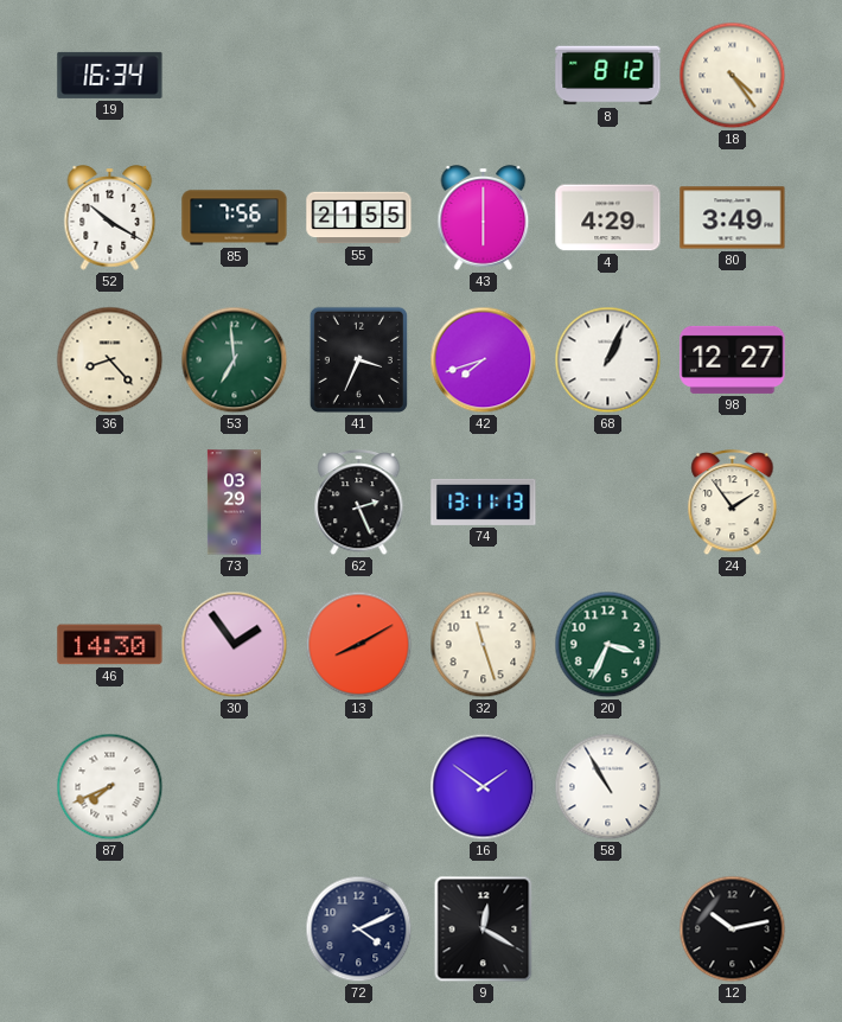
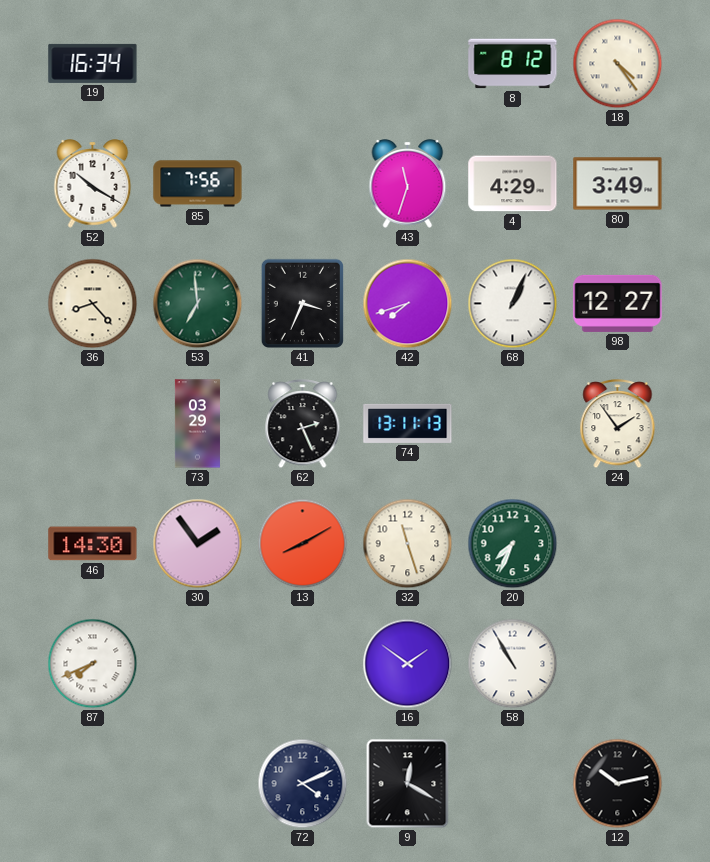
55: 21:55 -> none
43: 6:00 -> 11:33
20: 3:34 -> 7:34
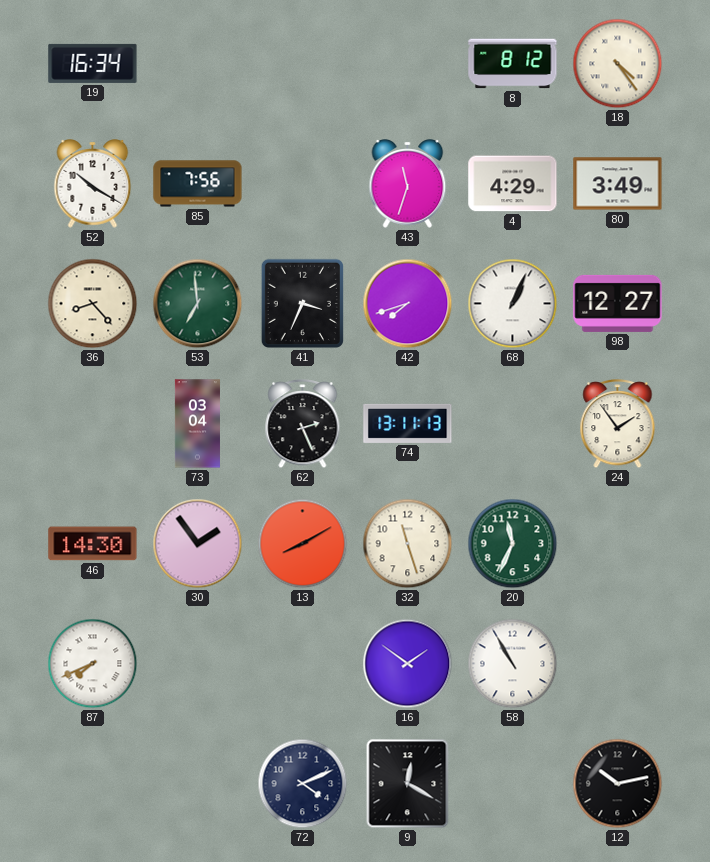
73: 03:29 -> 03:04
20: 7:34 -> 11:34
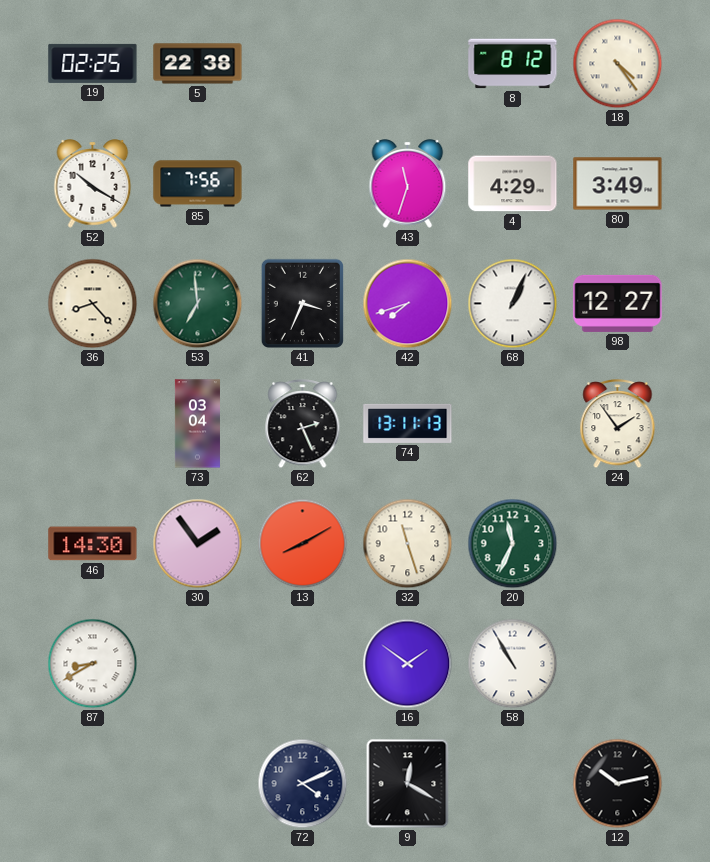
19: 16:34 -> 02:25
5: none -> 22:38
87: 7:41 -> 8:40
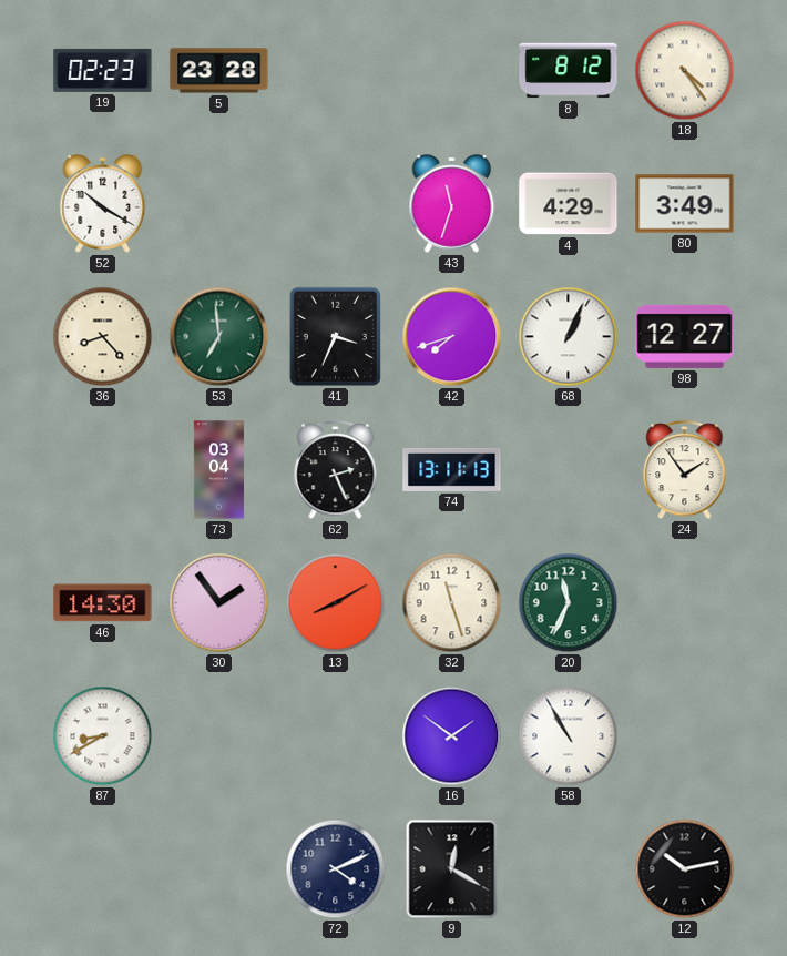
19: 02:25 -> 02:23
5: 22:38 -> 23:28
85: 7:56 -> none
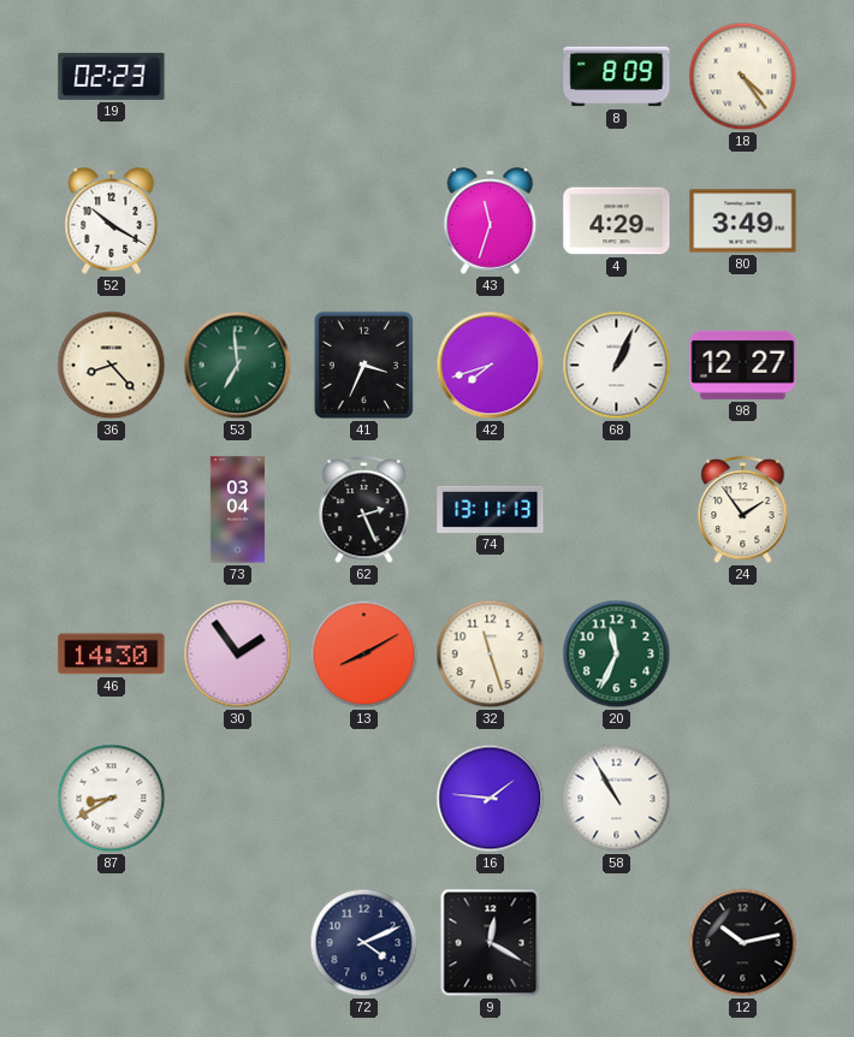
5: 23:28 -> none
8: 8:12 -> 8:09
16: 1:51 -> 1:46
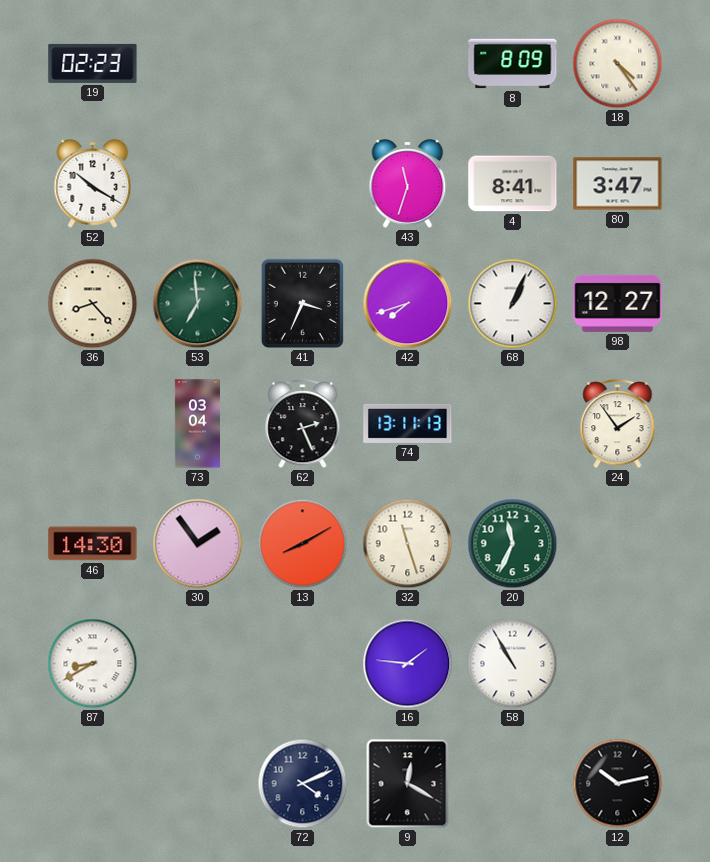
4: 4:29 -> 8:41
80: 3:49 -> 3:47
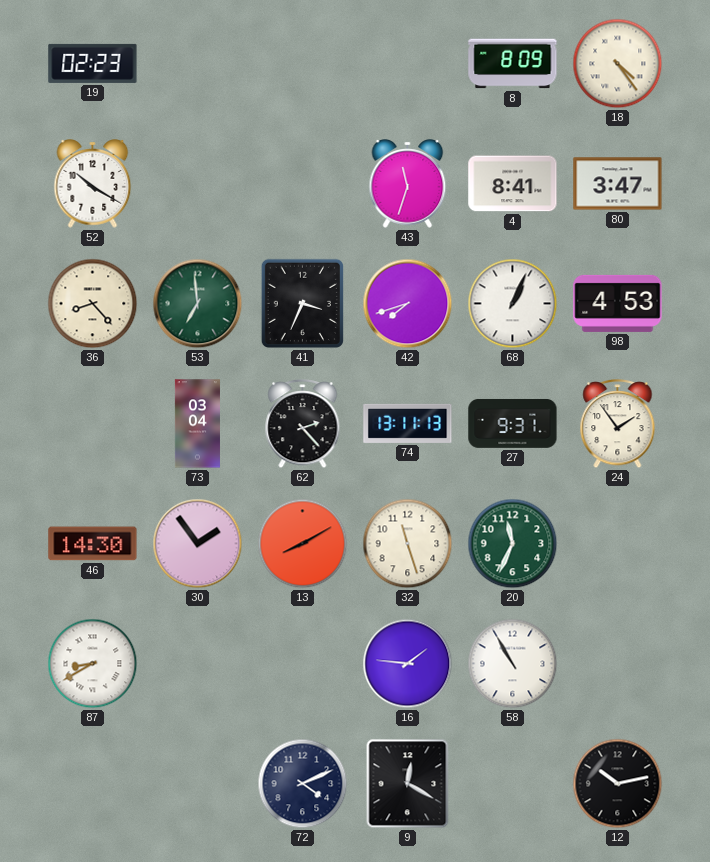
98: 12:27 -> 4:53
62: 2:26 -> 2:23
27: none -> 9:31
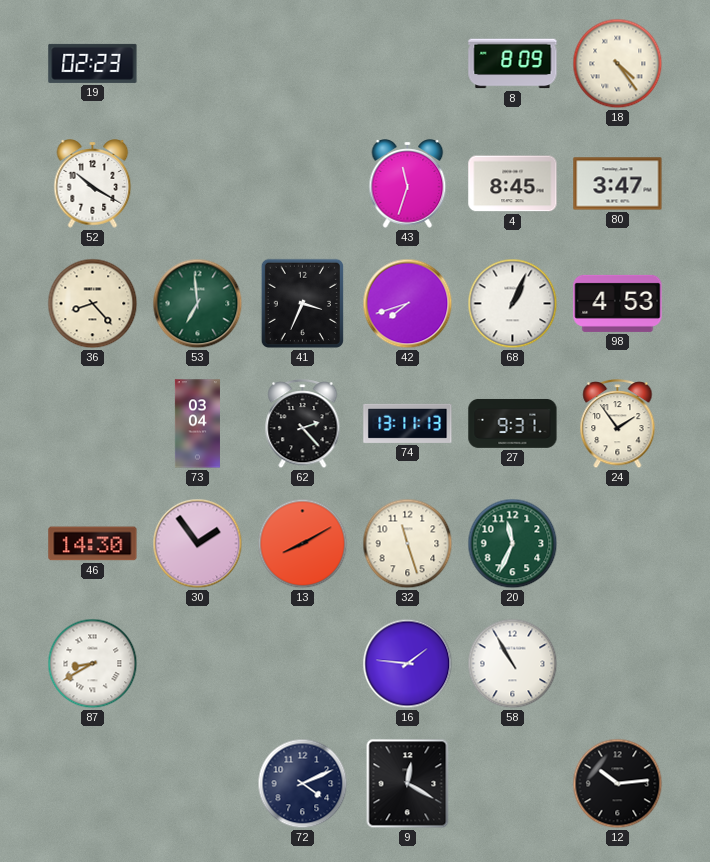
4: 8:41 -> 8:45
12: 10:13 -> 10:14
